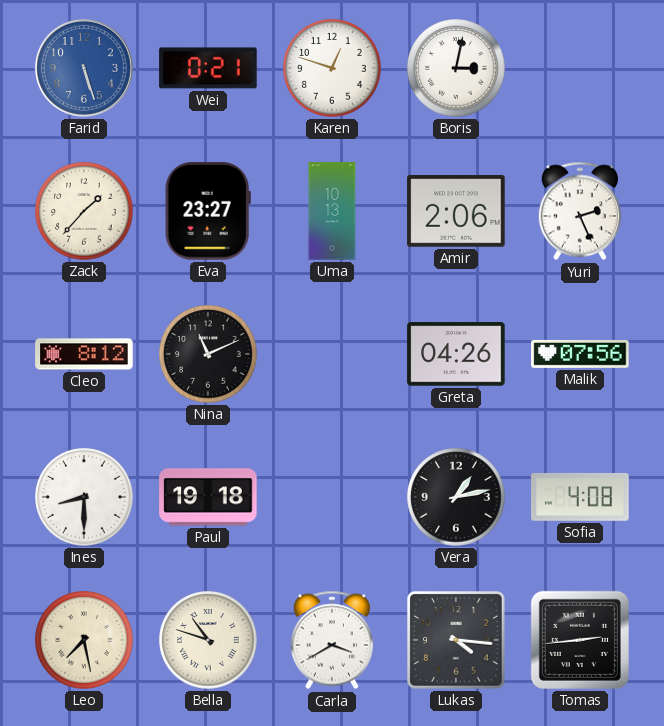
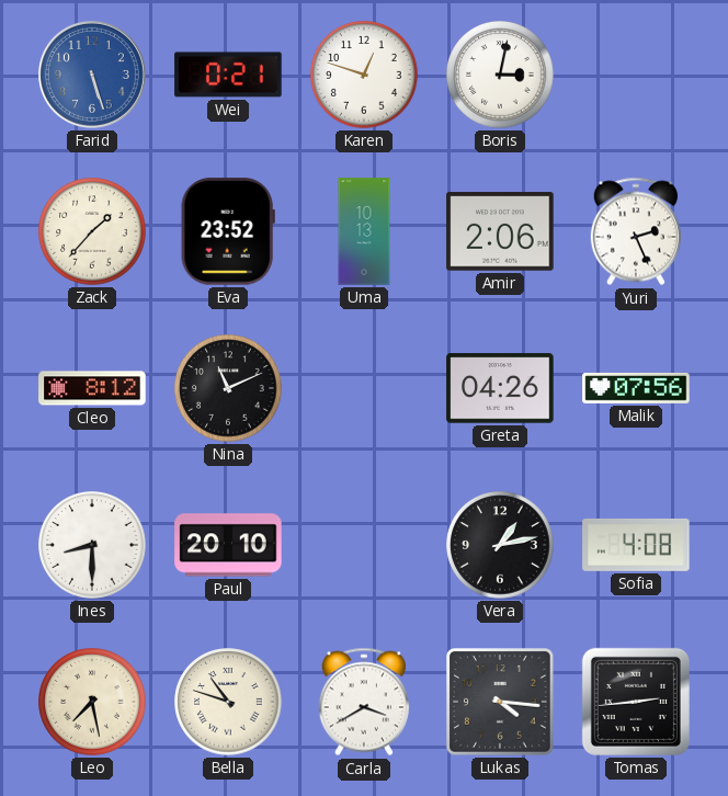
Eva: 23:27 -> 23:52
Paul: 19:18 -> 20:10
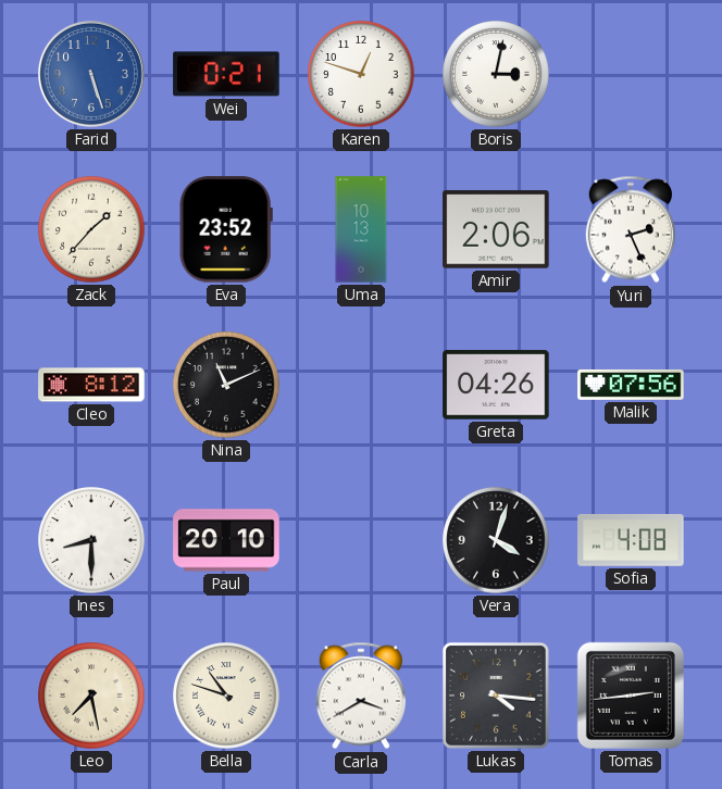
Vera: 1:13 -> 4:03
